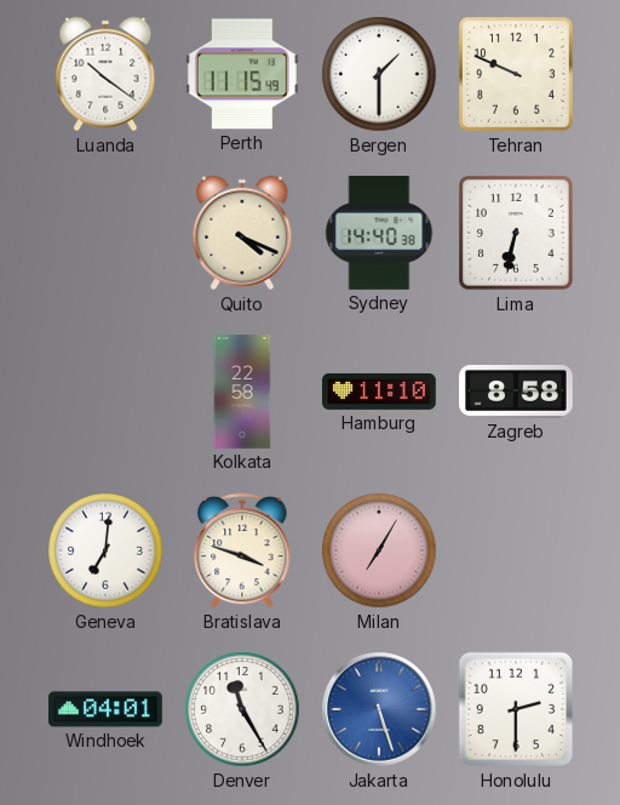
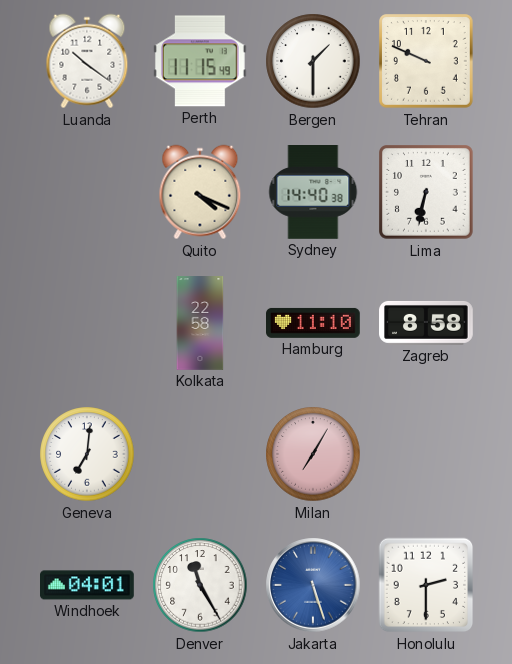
Bratislava: 3:48 -> none
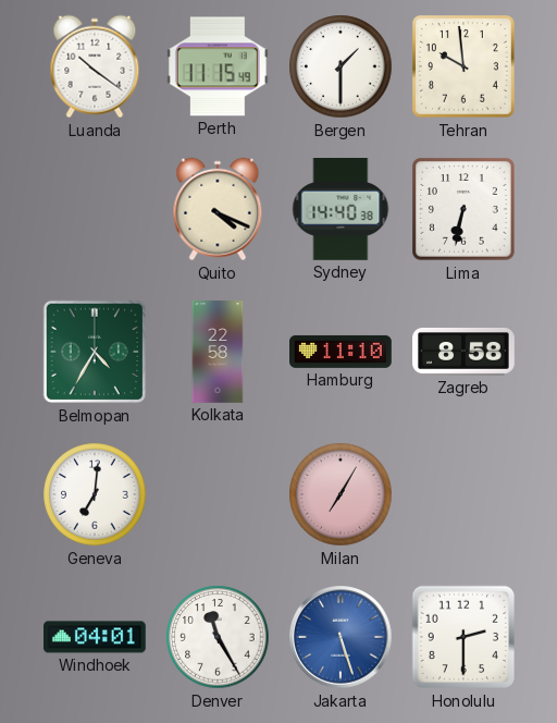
Tehran: 9:49 -> 9:59
Belmopan: none -> 4:35
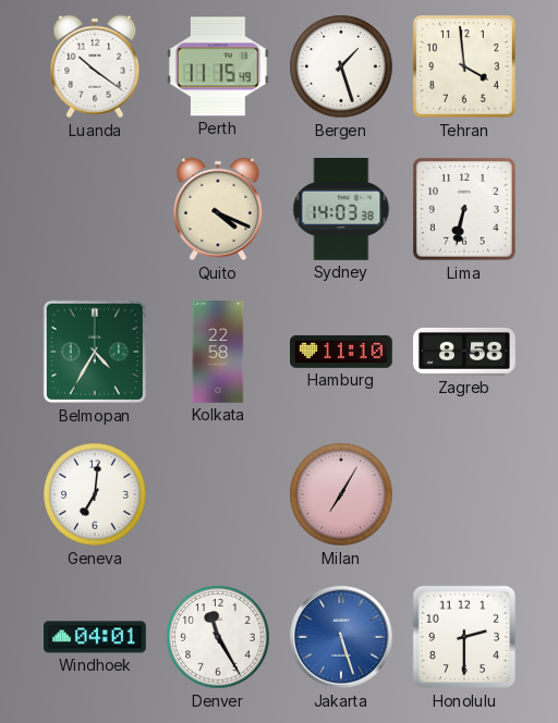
Bergen: 1:30 -> 1:27
Tehran: 9:59 -> 3:59
Sydney: 14:40 -> 14:03
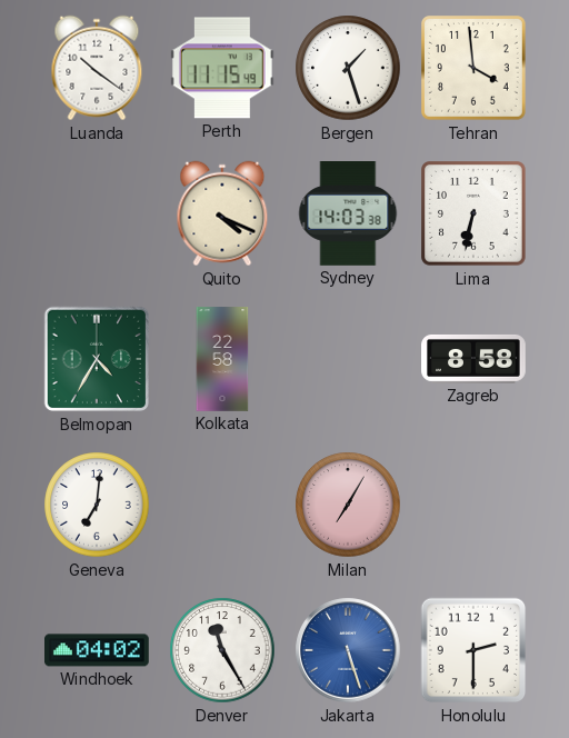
Hamburg: 11:10 -> none
Windhoek: 04:01 -> 04:02
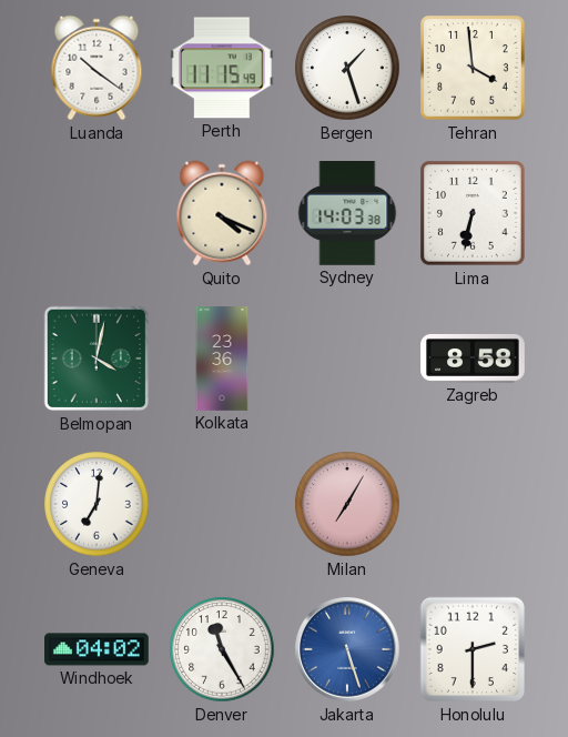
Belmopan: 4:35 -> 4:02
Kolkata: 22:58 -> 23:36
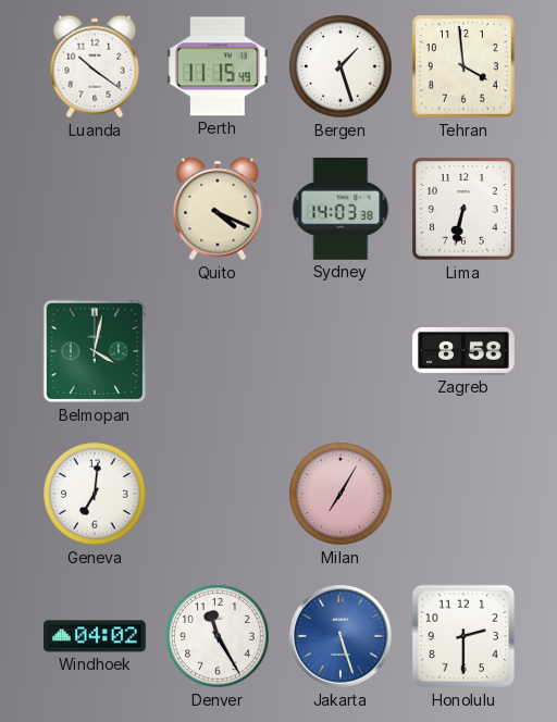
Kolkata: 23:36 -> none
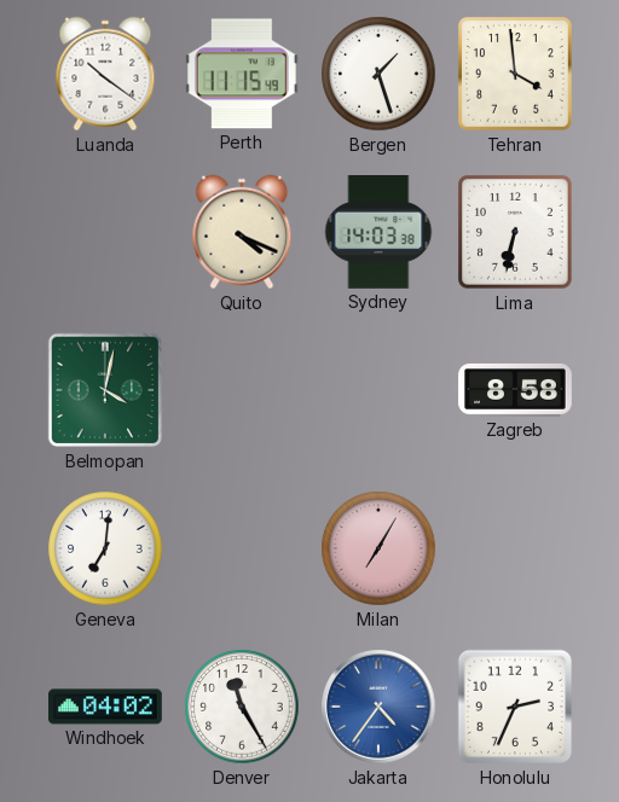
Jakarta: 5:27 -> 4:36
Honolulu: 2:30 -> 2:34
